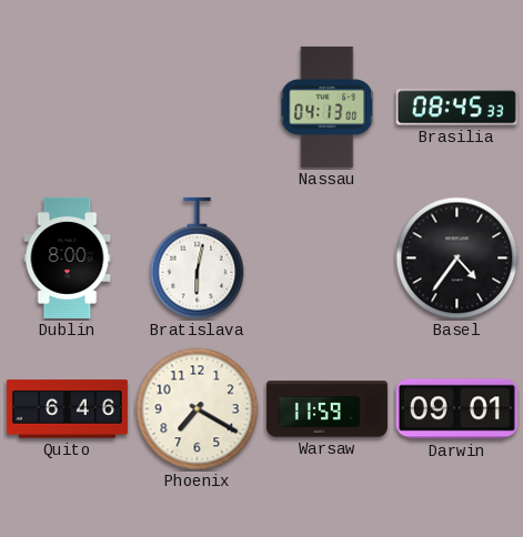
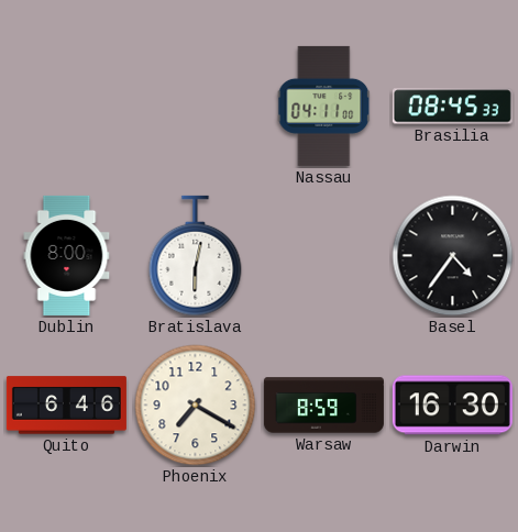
Nassau: 04:13 -> 04:11
Warsaw: 11:59 -> 8:59
Darwin: 09:01 -> 16:30
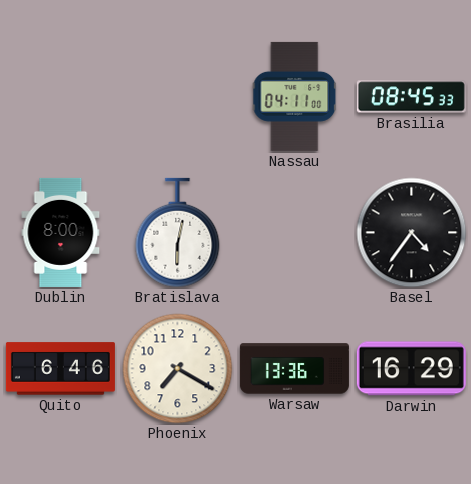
Warsaw: 8:59 -> 13:36
Darwin: 16:30 -> 16:29
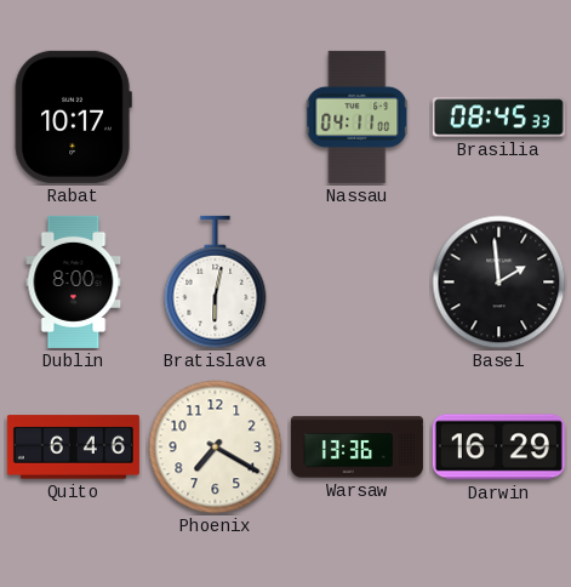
Rabat: none -> 10:17
Basel: 4:36 -> 1:59
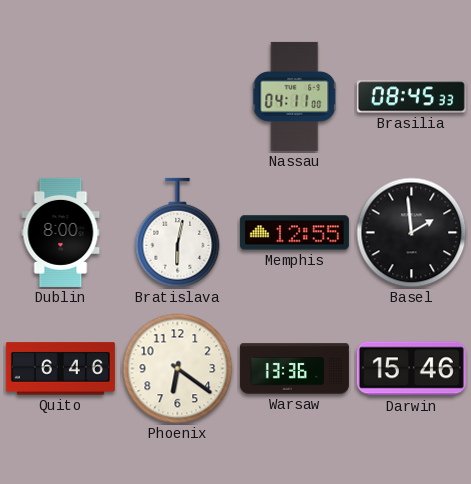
Rabat: 10:17 -> none
Memphis: none -> 12:55
Phoenix: 7:20 -> 6:21
Darwin: 16:29 -> 15:46
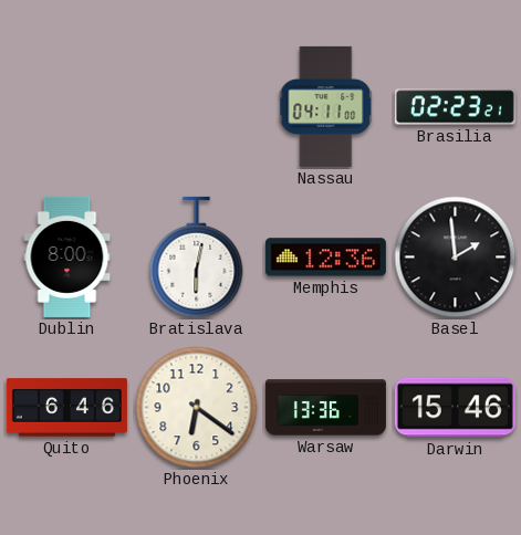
Brasilia: 08:45 -> 02:23
Memphis: 12:55 -> 12:36
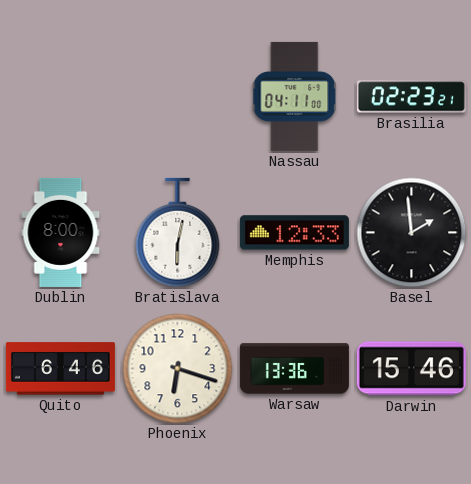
Memphis: 12:36 -> 12:33
Phoenix: 6:21 -> 6:18
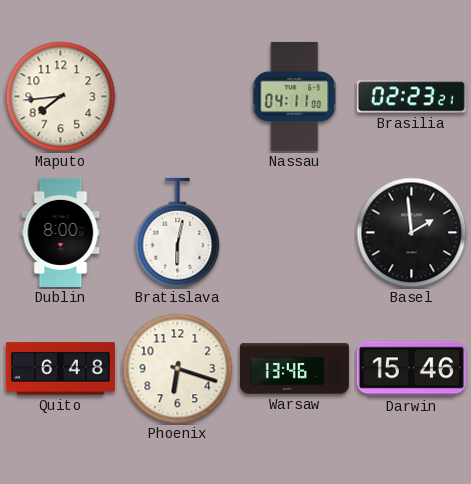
Maputo: none -> 7:44
Memphis: 12:33 -> none
Quito: 6:46 -> 6:48
Warsaw: 13:36 -> 13:46
